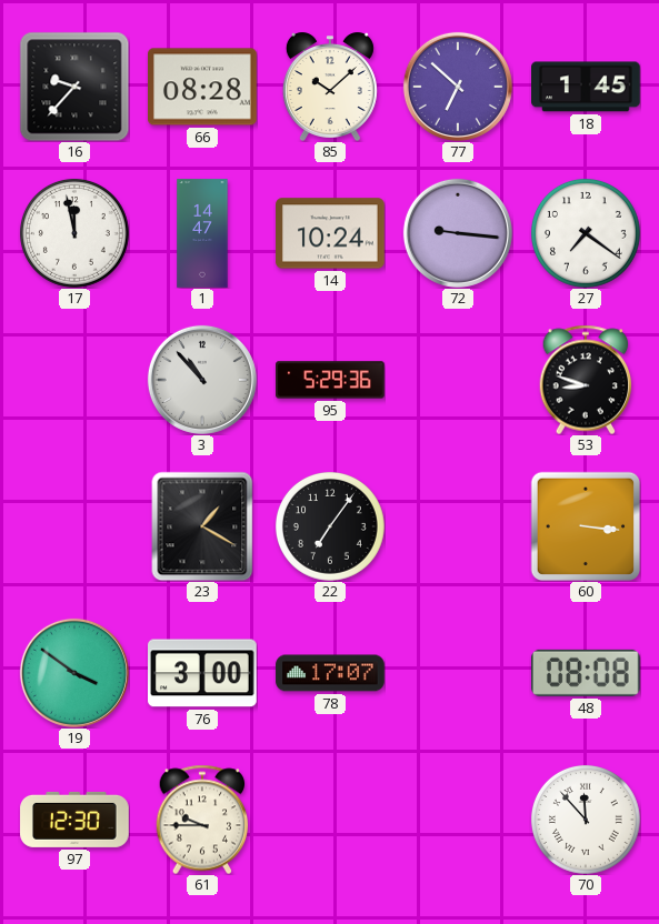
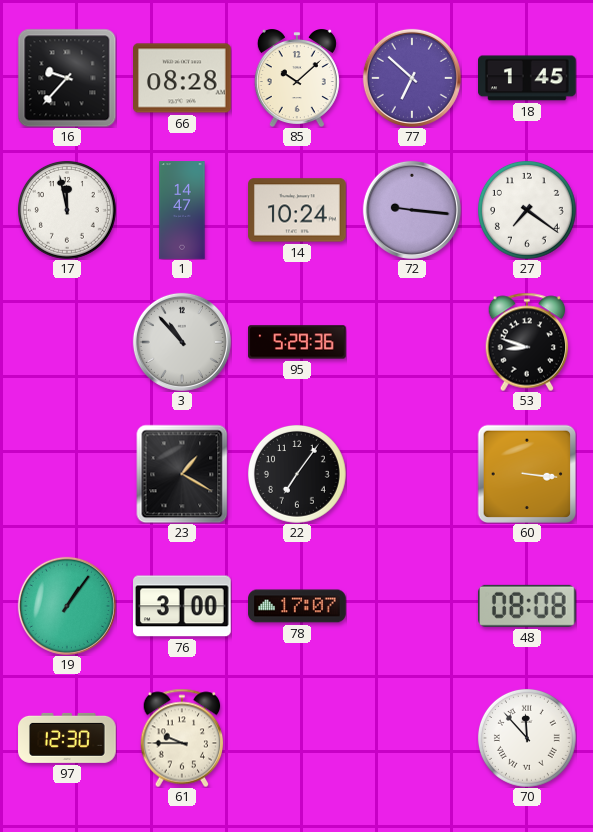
19: 3:51 -> 1:06
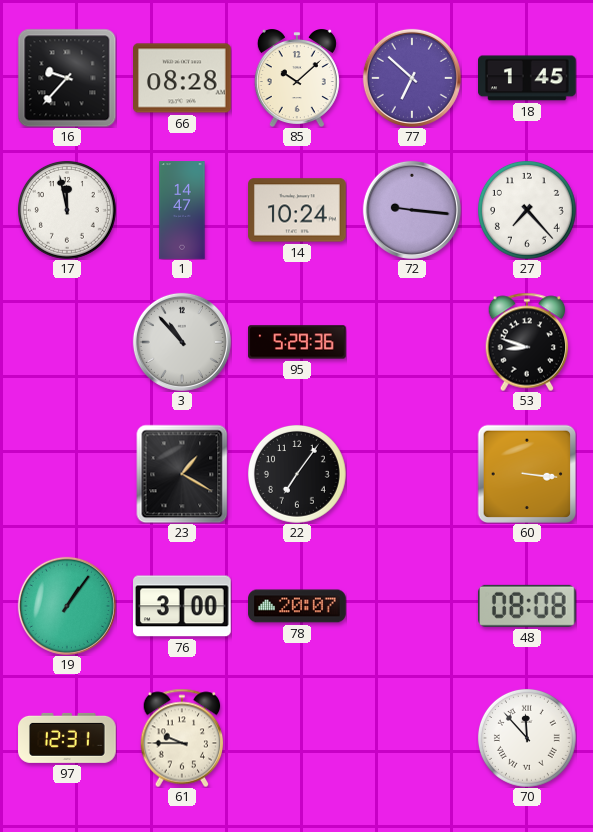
27: 7:21 -> 7:23
78: 17:07 -> 20:07
97: 12:30 -> 12:31
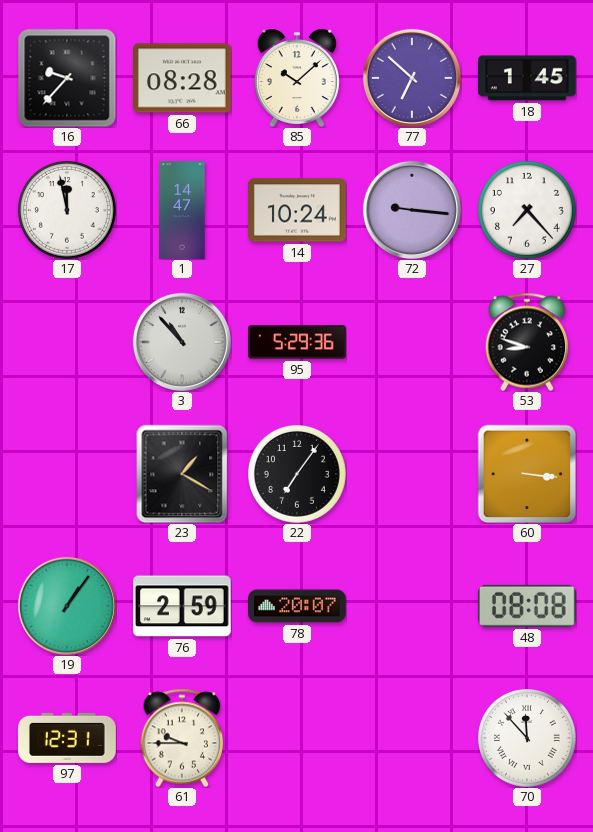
76: 3:00 -> 2:59
